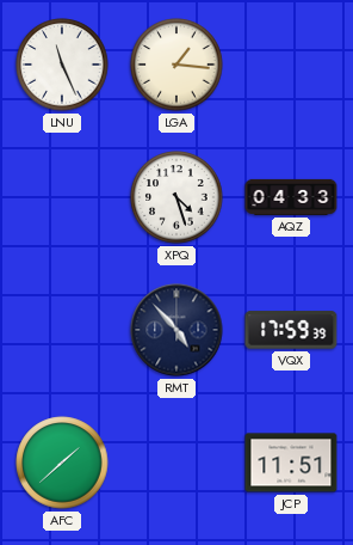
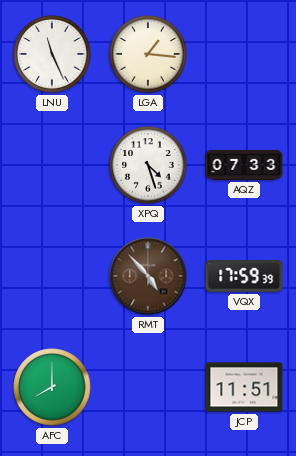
AQZ: 04:33 -> 07:33
RMT dial: navy -> brown
AFC: 1:38 -> 8:00
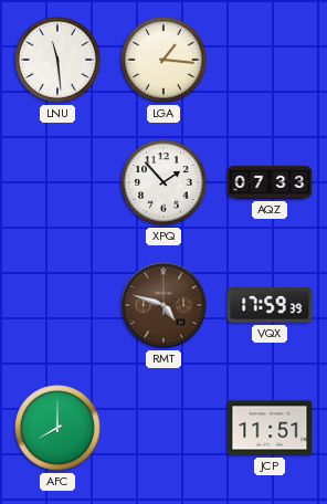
LNU: 11:26 -> 11:29
XPQ: 4:27 -> 1:53
RMT: 4:53 -> 4:48
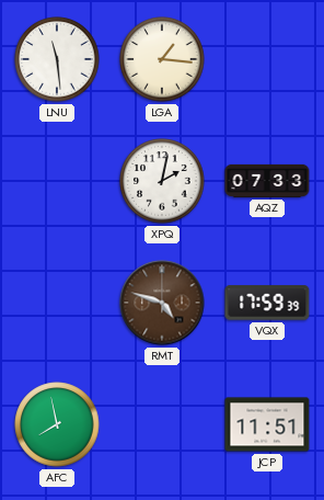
XPQ: 1:53 -> 2:02
AFC: 8:00 -> 7:58
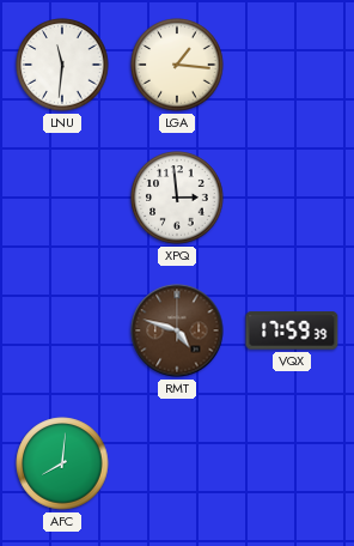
LNU: 11:29 -> 11:31
XPQ: 2:02 -> 2:59
AQZ: 07:33 -> none
AFC: 7:58 -> 8:01
JCP: 11:51 -> none
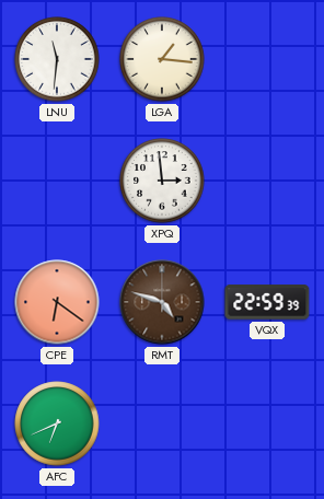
CPE: none -> 6:21
VQX: 17:59 -> 22:59
AFC: 8:01 -> 6:41
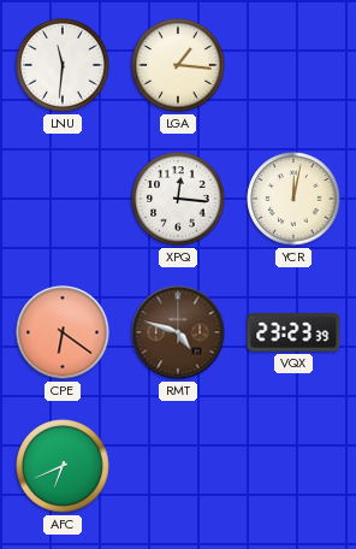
XPQ: 2:59 -> 12:16
YCR: none -> 12:02
VQX: 22:59 -> 23:23
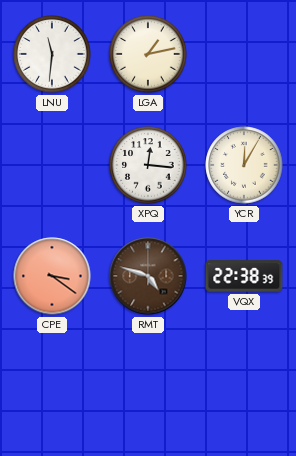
LGA: 1:16 -> 1:13
YCR: 12:02 -> 12:05
CPE: 6:21 -> 3:21
VQX: 23:23 -> 22:38
AFC: 6:41 -> none
